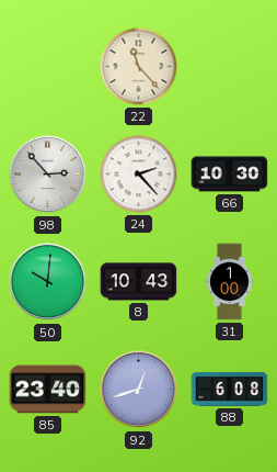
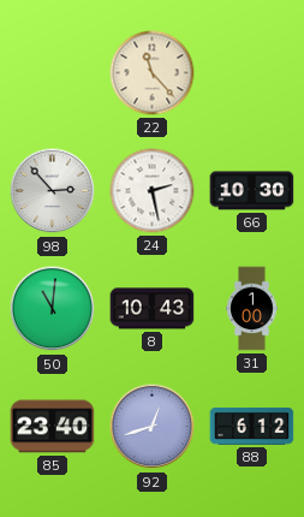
24: 2:23 -> 2:28
50: 10:01 -> 11:01
88: 6:08 -> 6:12
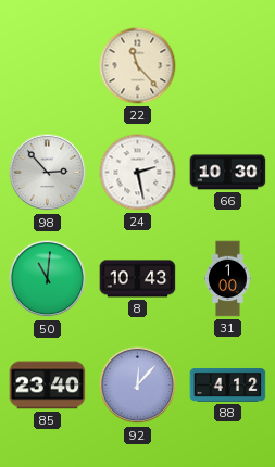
92: 12:42 -> 12:07
88: 6:12 -> 4:12
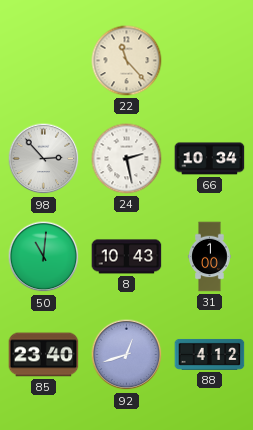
66: 10:30 -> 10:34
92: 12:07 -> 12:42
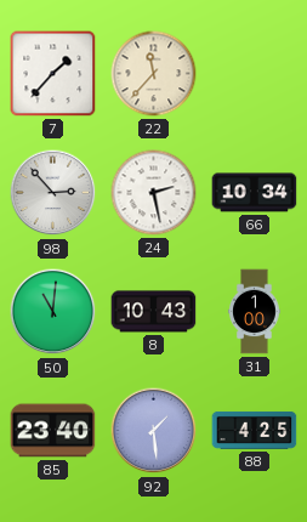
7: none -> 1:37
22: 11:23 -> 11:37
92: 12:42 -> 1:29
88: 4:12 -> 4:25
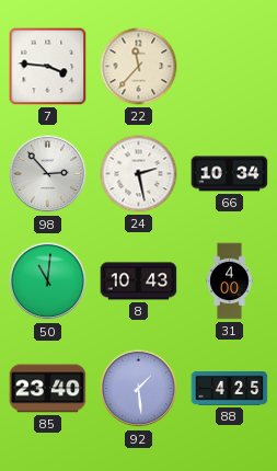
7: 1:37 -> 3:46
31: 1:00 -> 4:00
